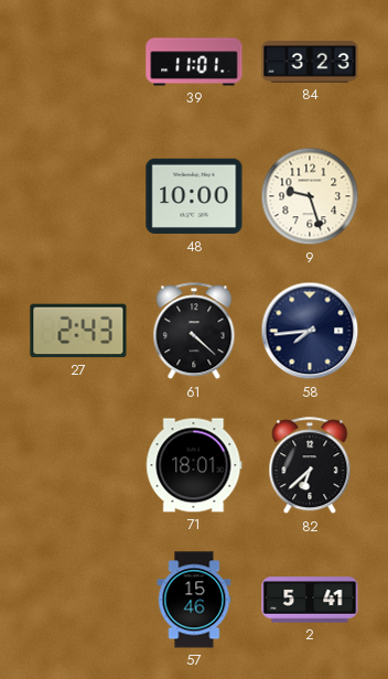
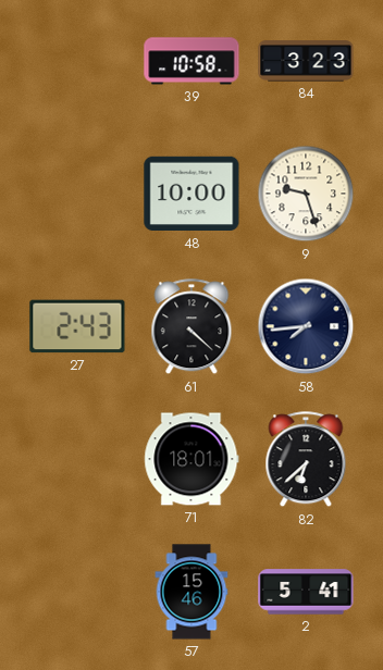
39: 11:01 -> 10:58
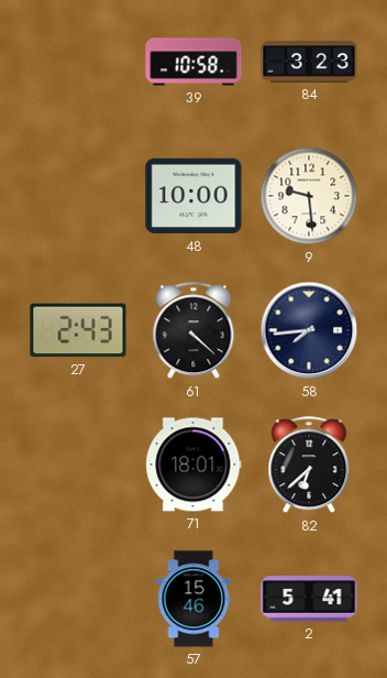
9: 9:27 -> 9:29
